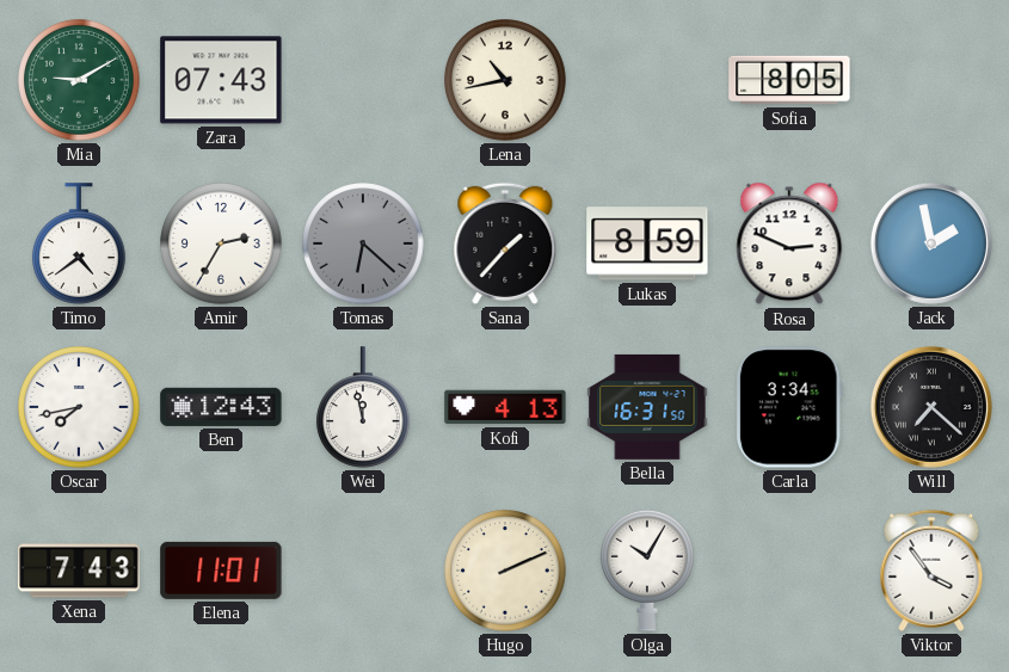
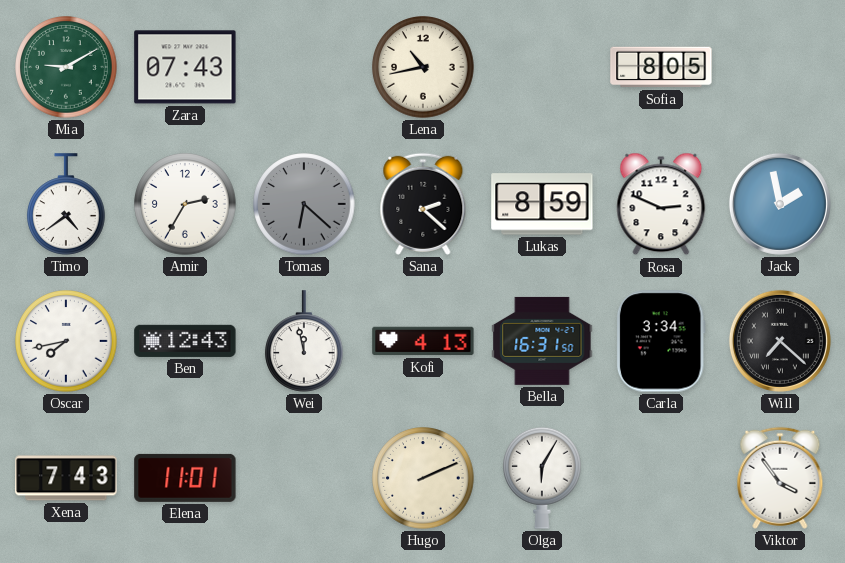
Sana: 1:37 -> 2:22
Olga: 10:05 -> 6:05
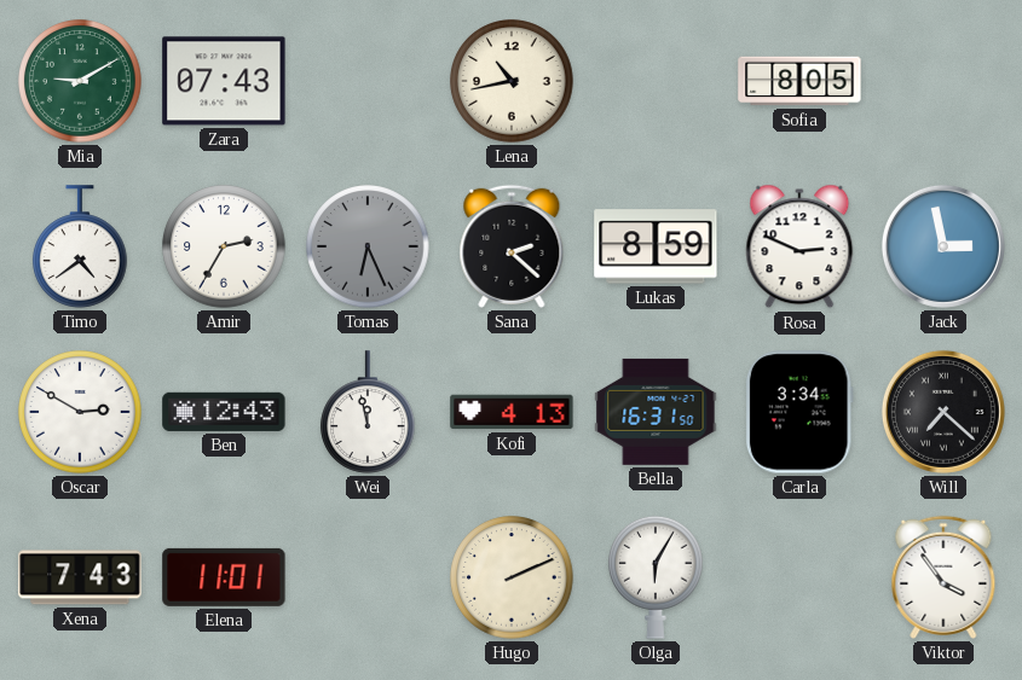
Tomas: 6:22 -> 6:26
Jack: 1:58 -> 2:58
Oscar: 7:43 -> 2:50
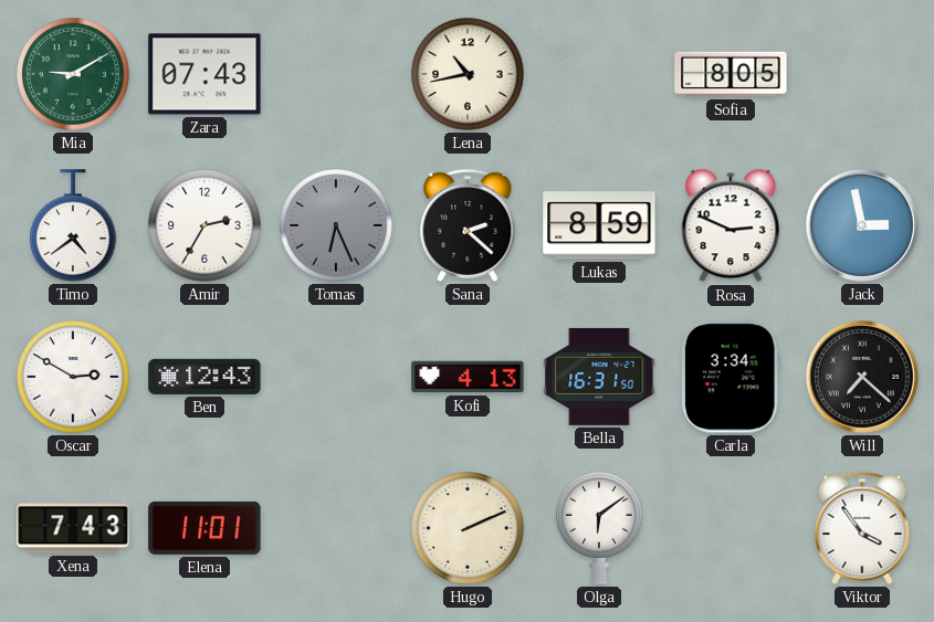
Wei: 11:58 -> none
Olga: 6:05 -> 6:09
